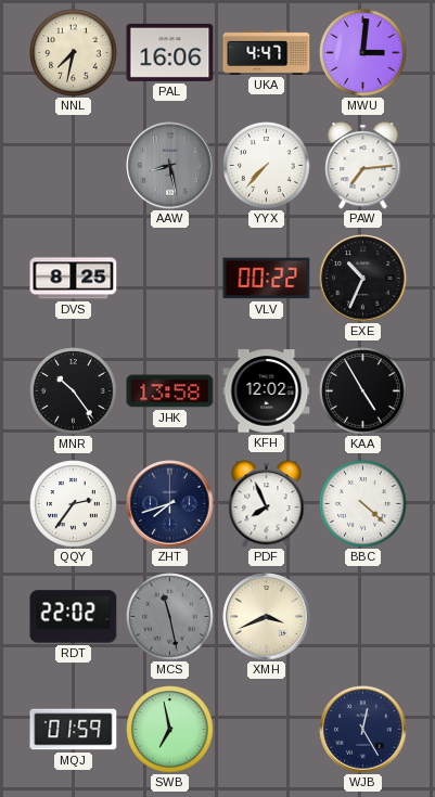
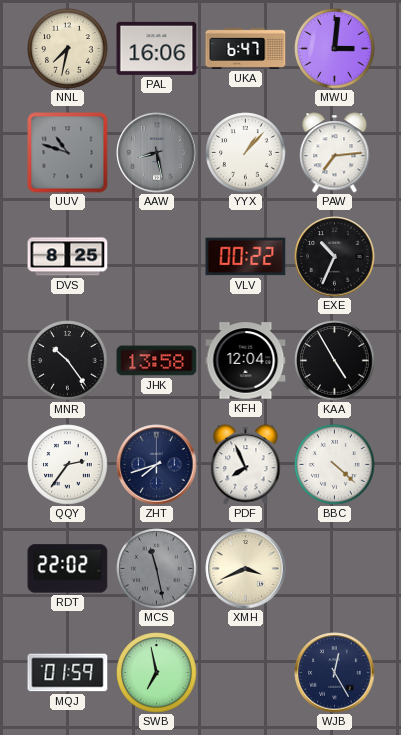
UKA: 4:47 -> 6:47
UUV: none -> 10:48
YYX: 7:37 -> 1:07
KFH: 12:02 -> 12:04
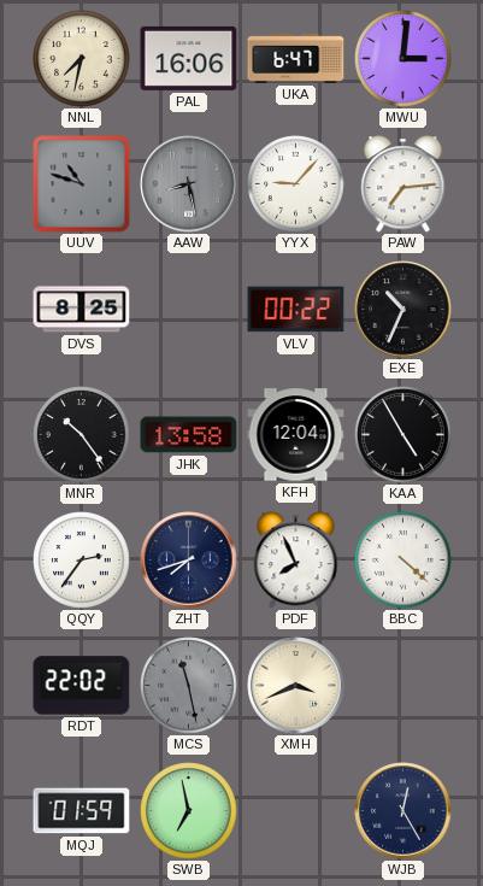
YYX: 1:07 -> 9:07
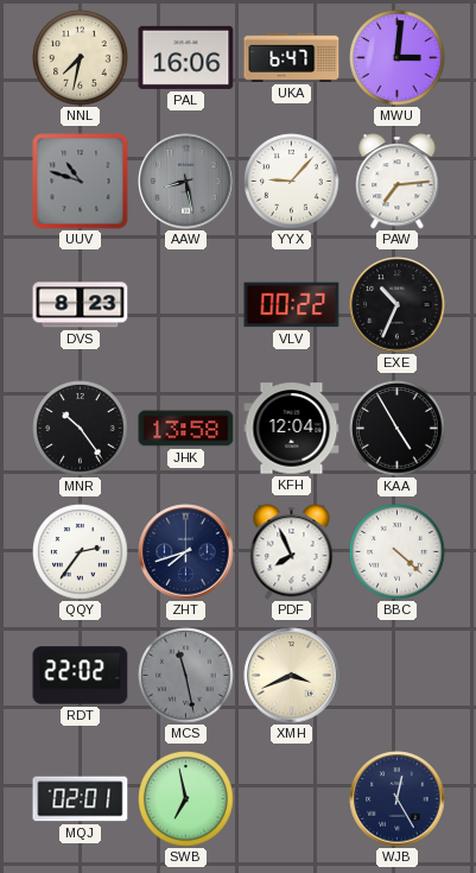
DVS: 8:25 -> 8:23
MQJ: 01:59 -> 02:01
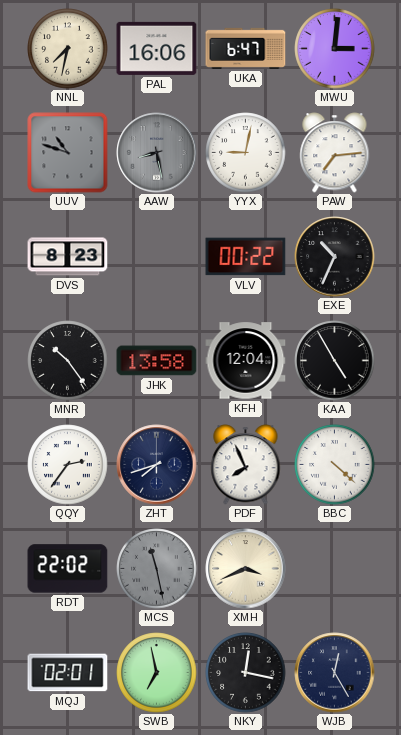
YYX: 9:07 -> 9:02
NKY: none -> 12:17
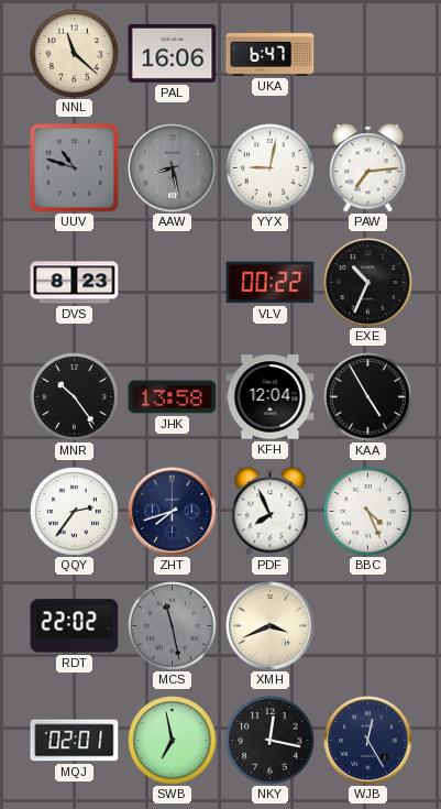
NNL: 7:32 -> 11:22
MWU: 3:01 -> none
BBC: 4:22 -> 4:26
